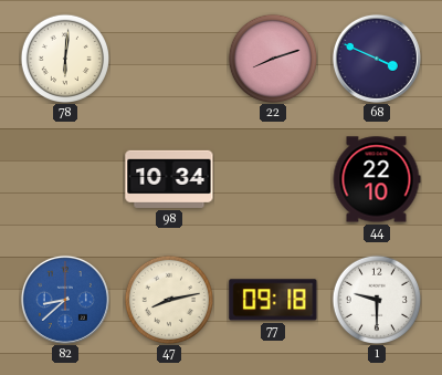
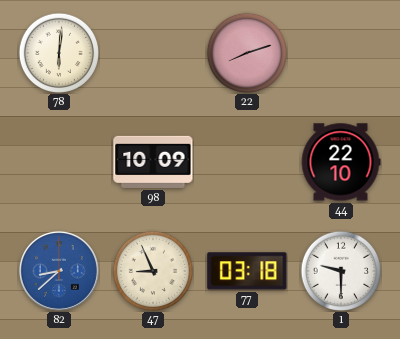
68: 3:49 -> none
98: 10:34 -> 10:09
47: 8:13 -> 8:56
77: 09:18 -> 03:18
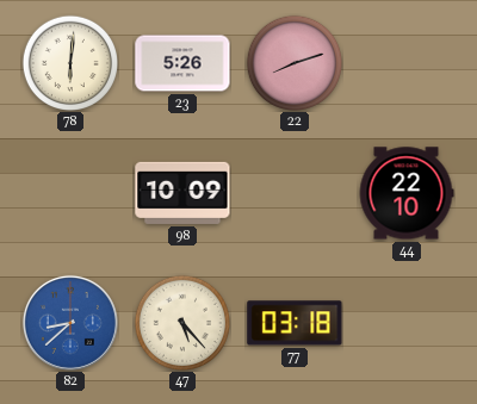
23: none -> 5:26
47: 8:56 -> 5:23
1: 9:30 -> none
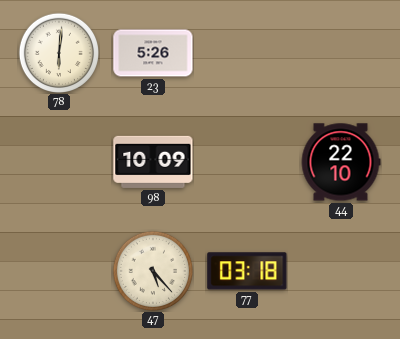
22: 8:12 -> none
82: 8:38 -> none
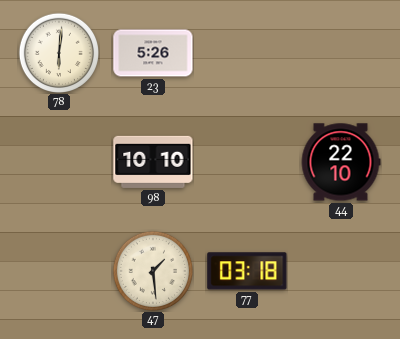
98: 10:09 -> 10:10
47: 5:23 -> 1:29
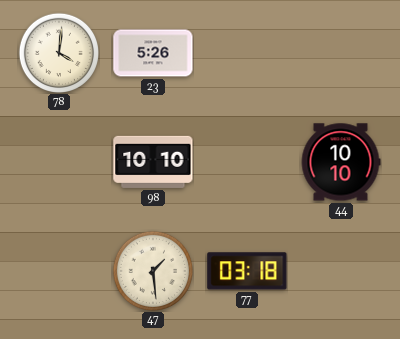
78: 6:01 -> 4:01
44: 22:10 -> 10:10
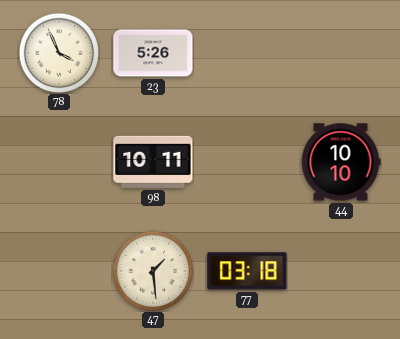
78: 4:01 -> 3:56
98: 10:10 -> 10:11
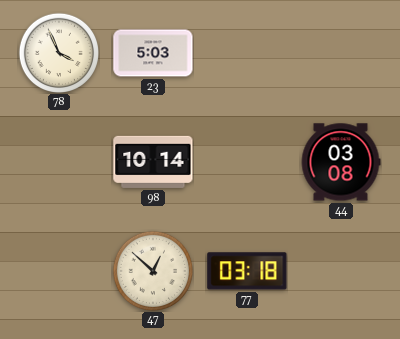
23: 5:26 -> 5:03
98: 10:11 -> 10:14
44: 10:10 -> 03:08
47: 1:29 -> 12:52
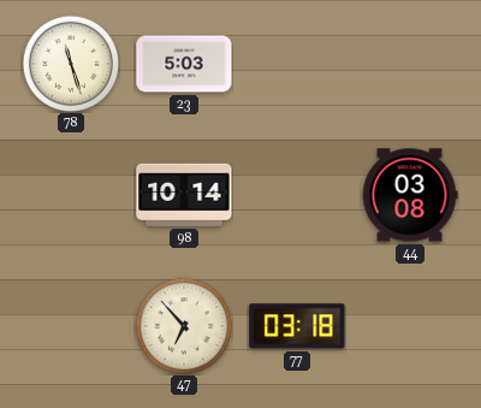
78: 3:56 -> 11:27
47: 12:52 -> 6:53
